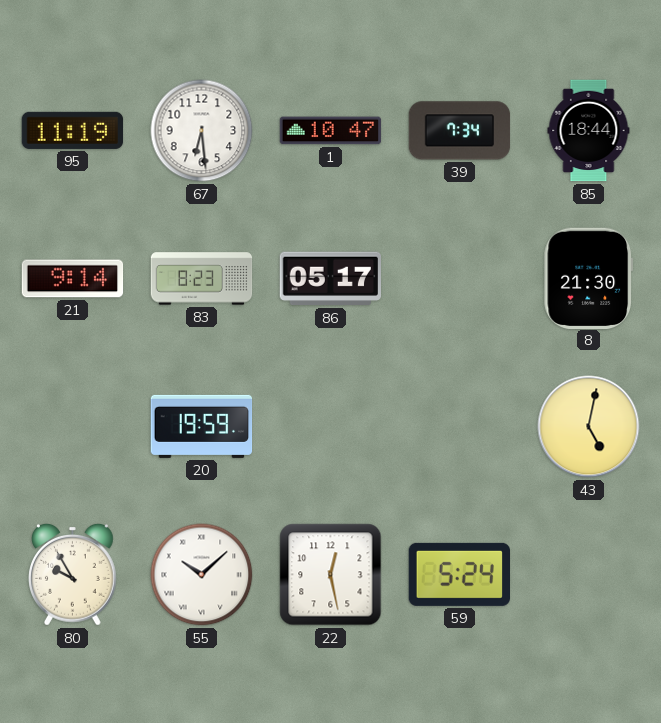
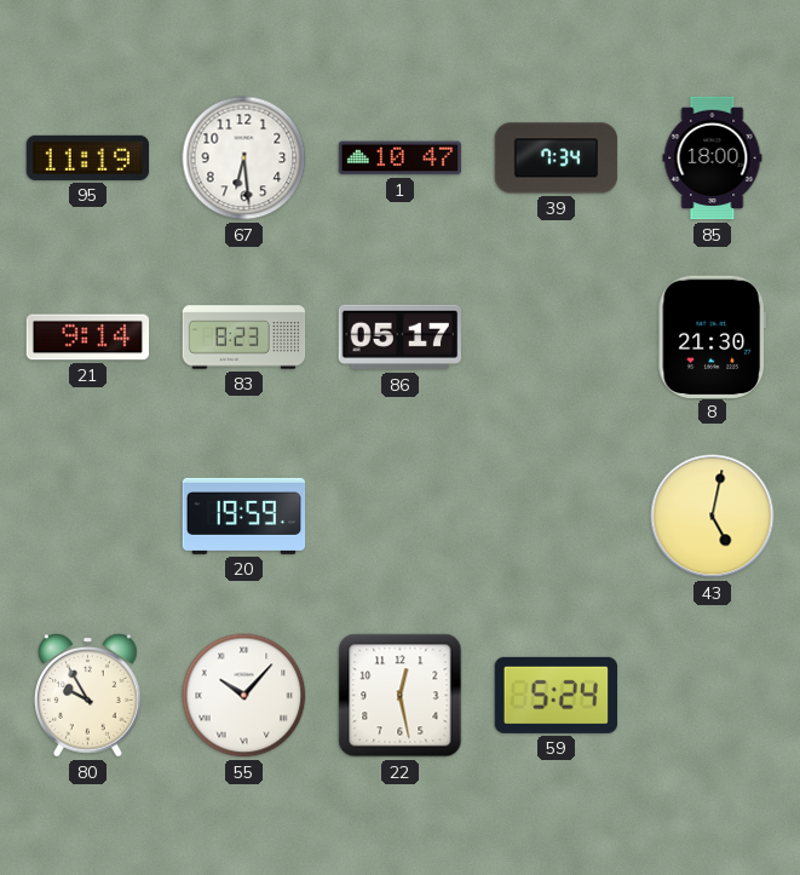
85: 18:44 -> 18:00
55: 10:08 -> 10:07
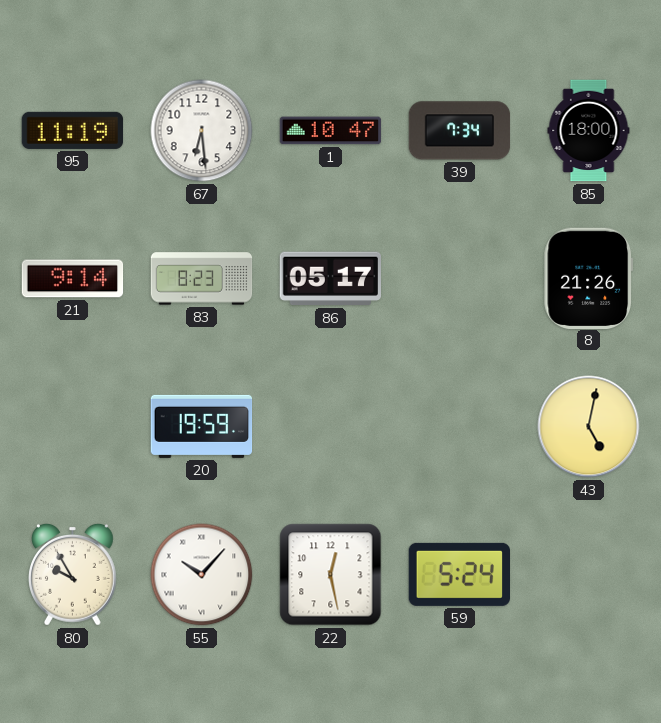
8: 21:30 -> 21:26
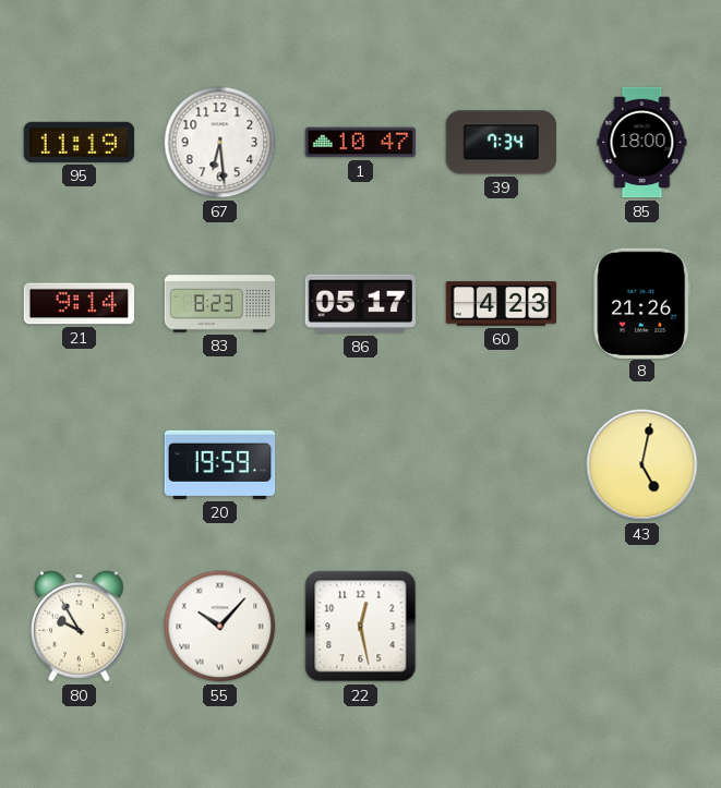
60: none -> 4:23
59: 5:24 -> none
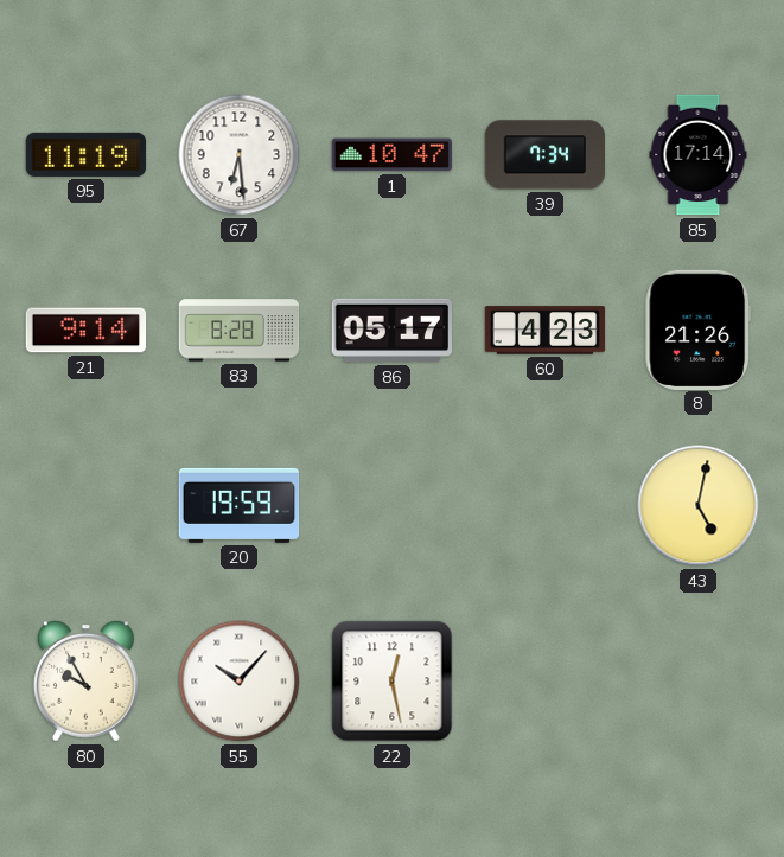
85: 18:00 -> 17:14
83: 8:23 -> 8:28
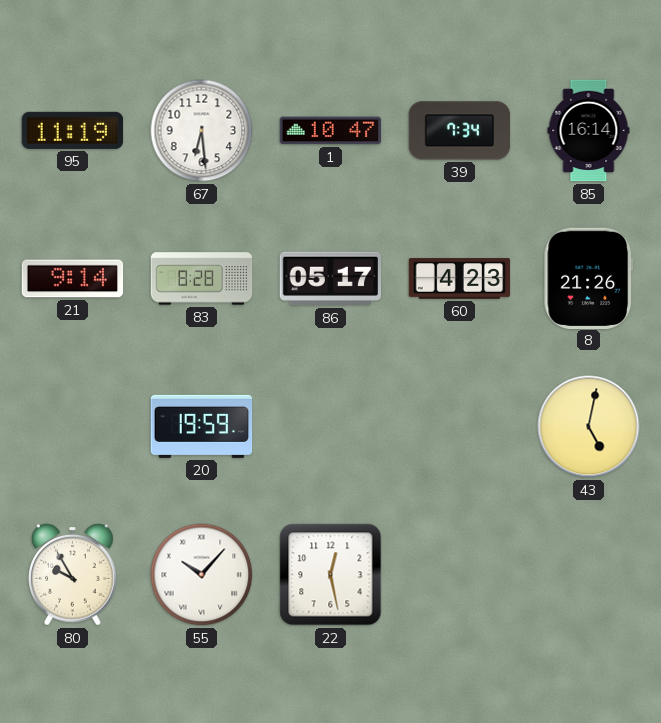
85: 17:14 -> 16:14
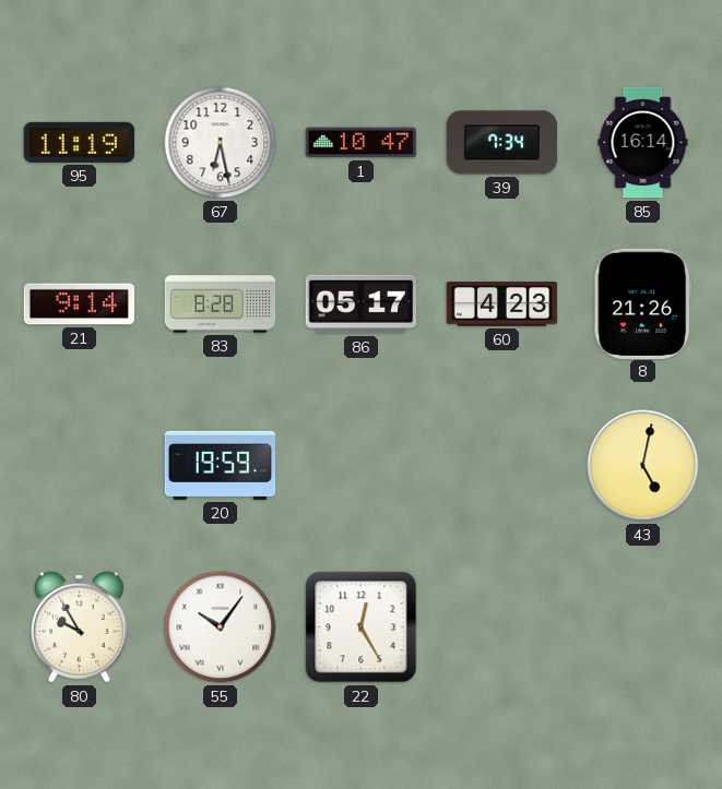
67: 6:29 -> 6:28
55: 10:07 -> 10:06
22: 12:28 -> 12:25
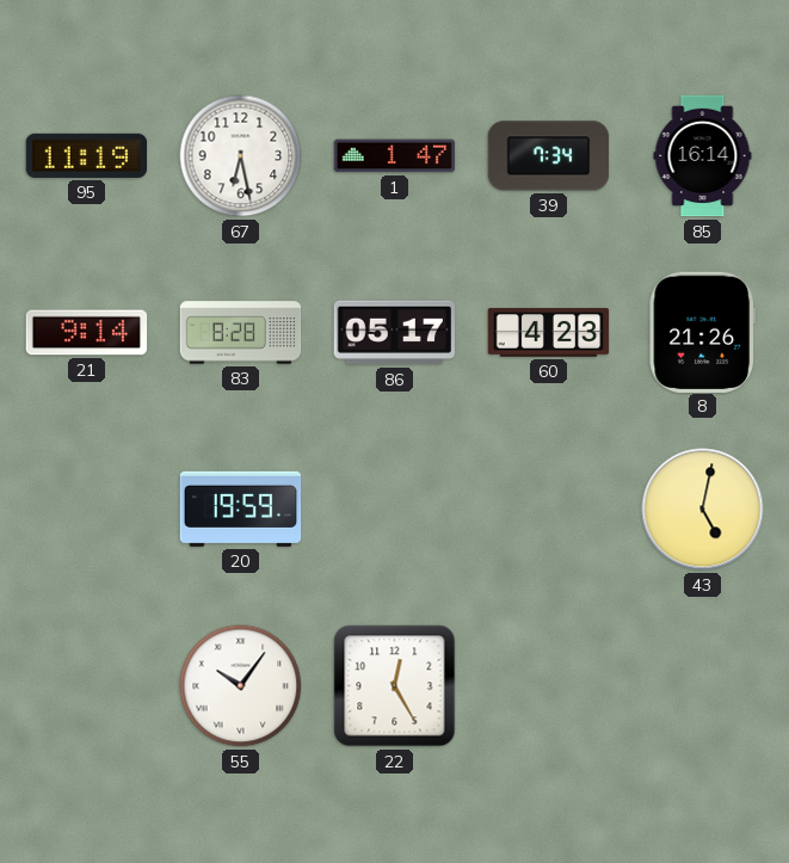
1: 10:47 -> 1:47
80: 9:55 -> none
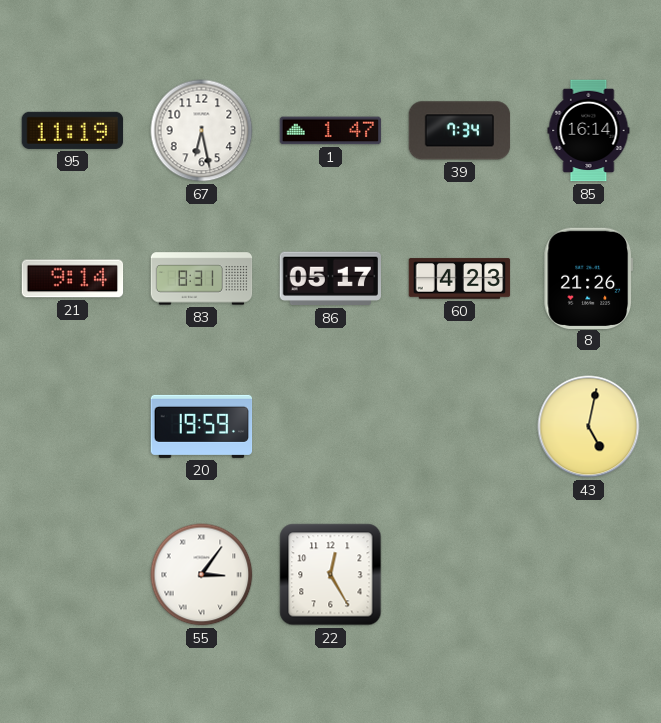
83: 8:28 -> 8:31
55: 10:06 -> 3:06
